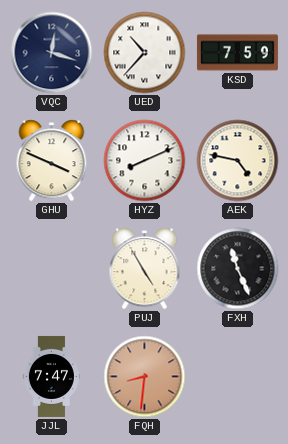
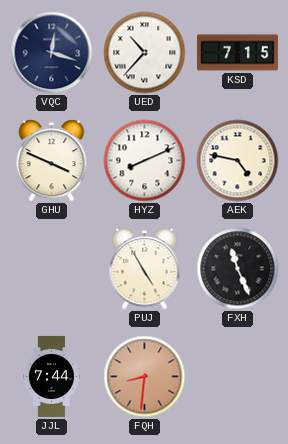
KSD: 7:59 -> 7:15
JJL: 7:47 -> 7:44
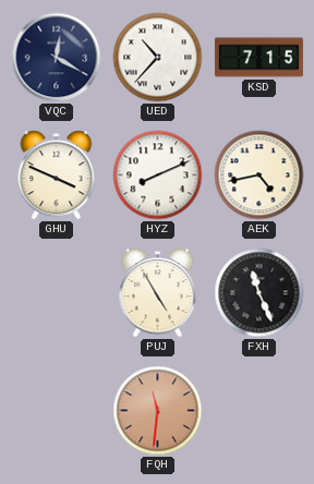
VQC: 12:18 -> 12:20
AEK: 4:47 -> 4:43
JJL: 7:44 -> none
FQH: 8:31 -> 11:31
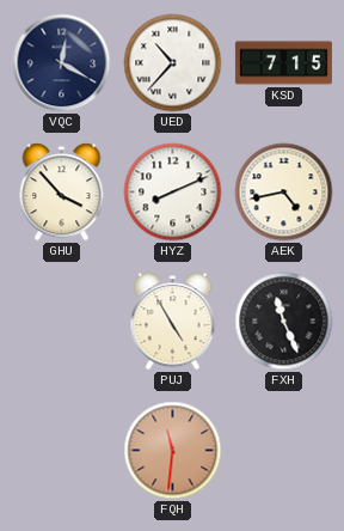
GHU: 3:49 -> 3:53
